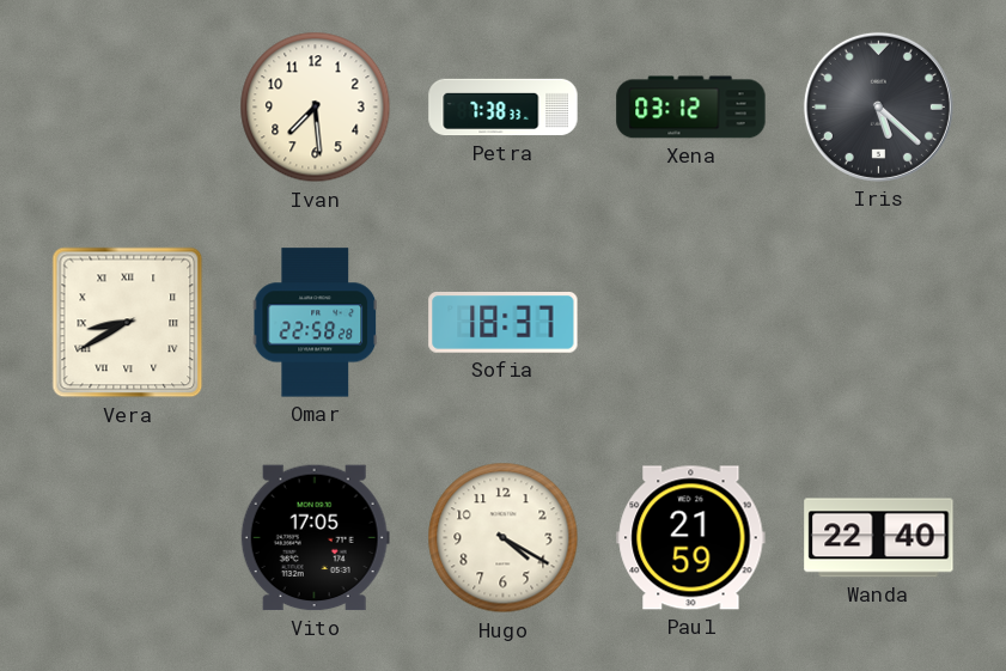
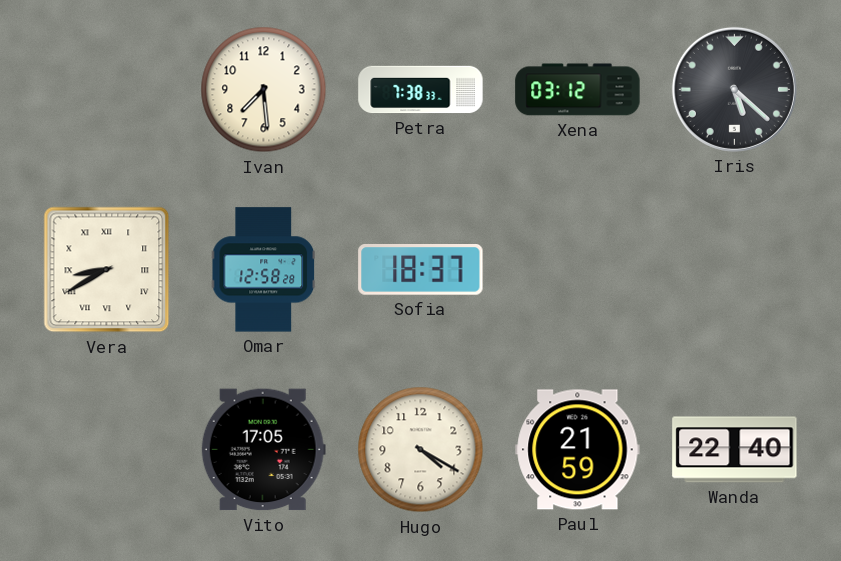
Omar: 22:58 -> 12:58
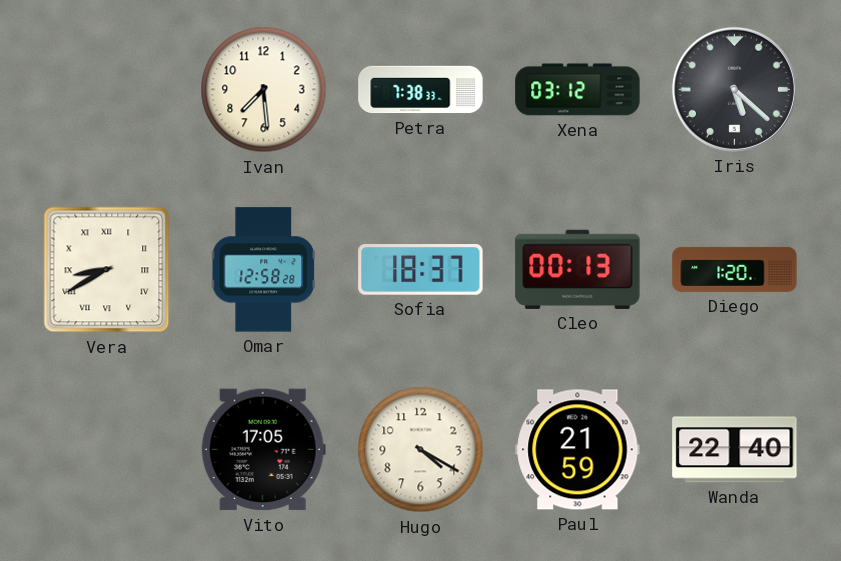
Cleo: none -> 00:13
Diego: none -> 1:20
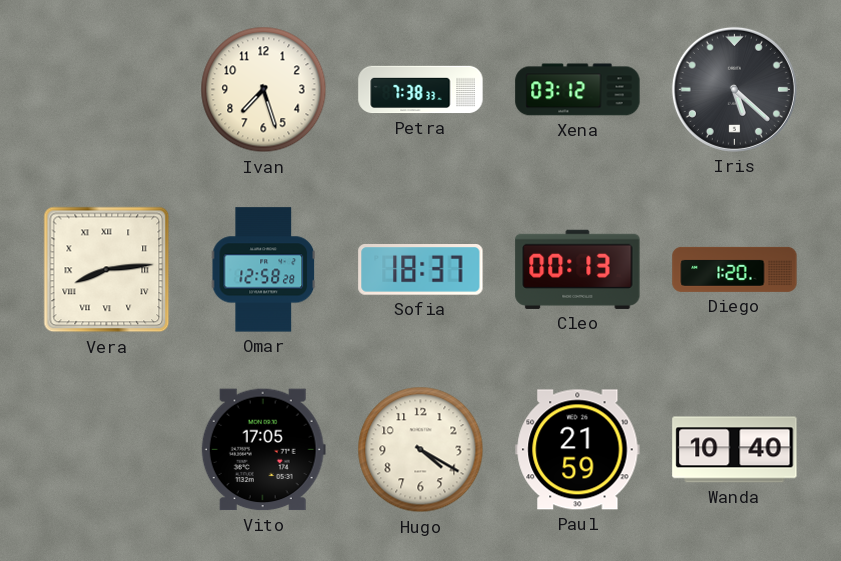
Ivan: 7:29 -> 7:27
Vera: 8:40 -> 8:14
Wanda: 22:40 -> 10:40
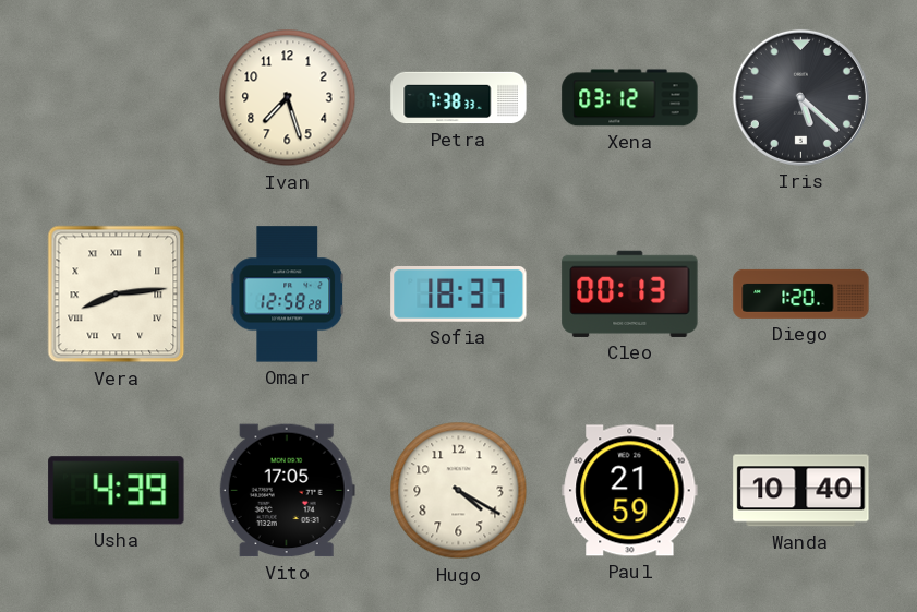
Usha: none -> 4:39
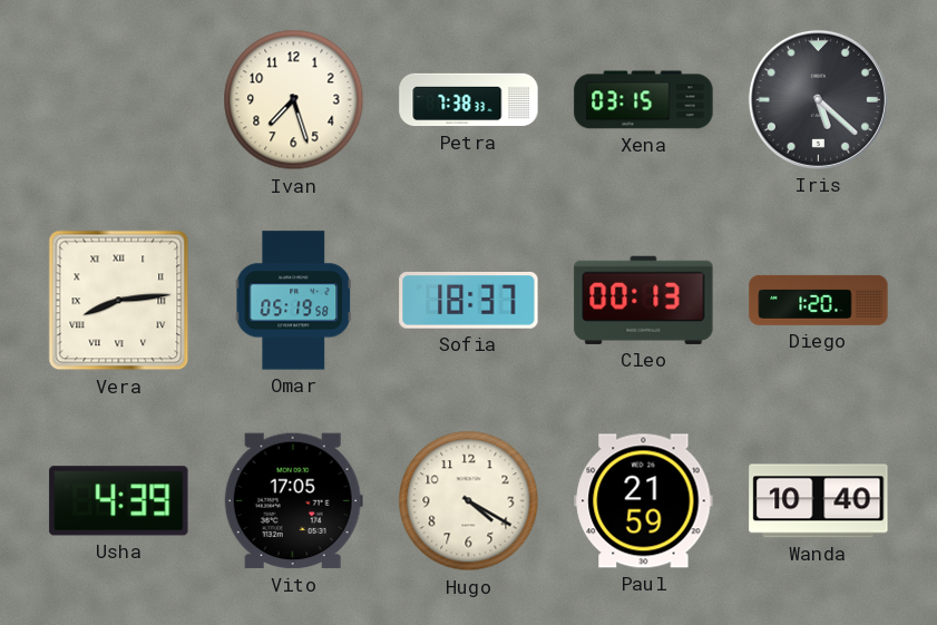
Xena: 03:12 -> 03:15
Omar: 12:58 -> 05:19
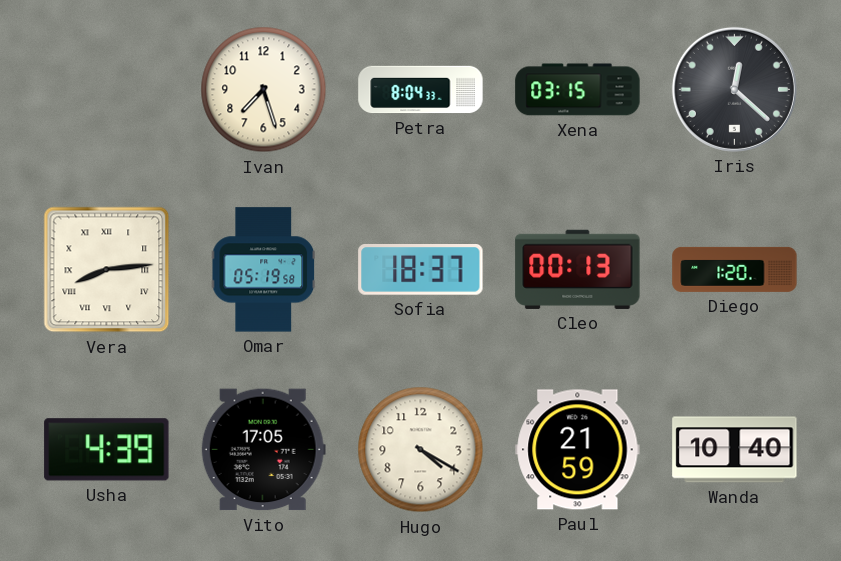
Petra: 7:38 -> 8:04
Iris: 5:22 -> 12:22
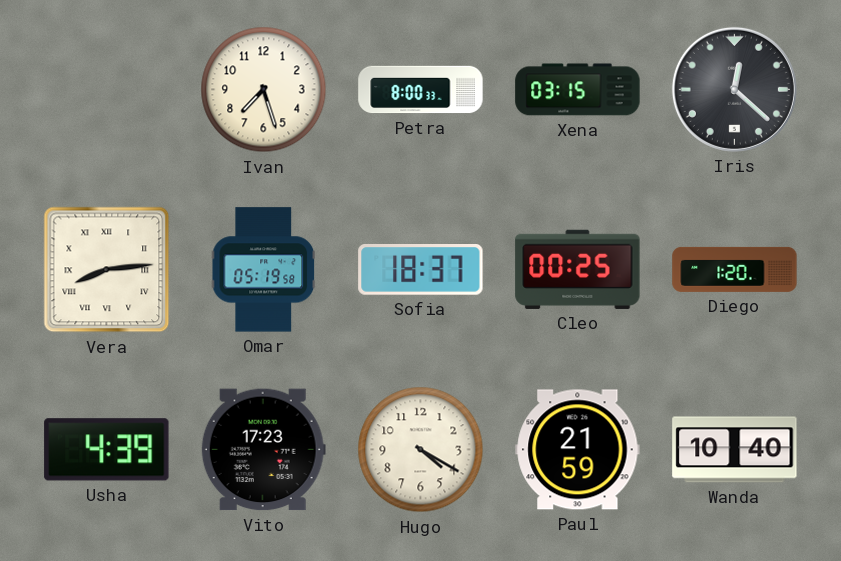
Petra: 8:04 -> 8:00
Cleo: 00:13 -> 00:25
Vito: 17:05 -> 17:23
